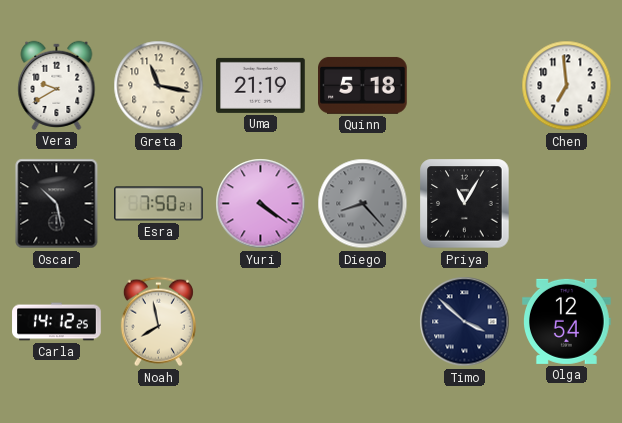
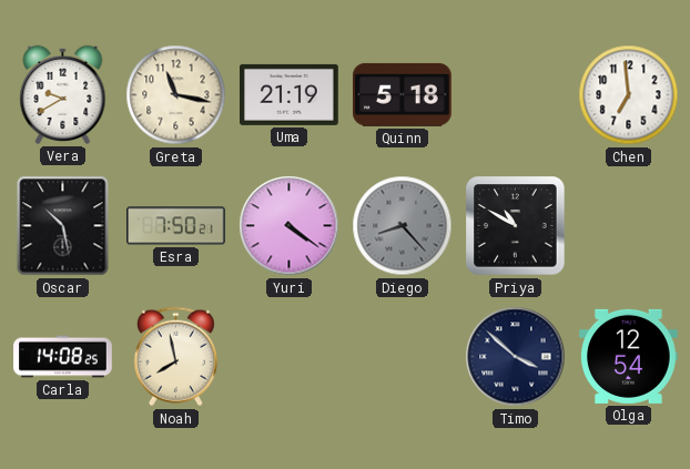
Priya: 11:05 -> 10:50
Carla: 14:12 -> 14:08
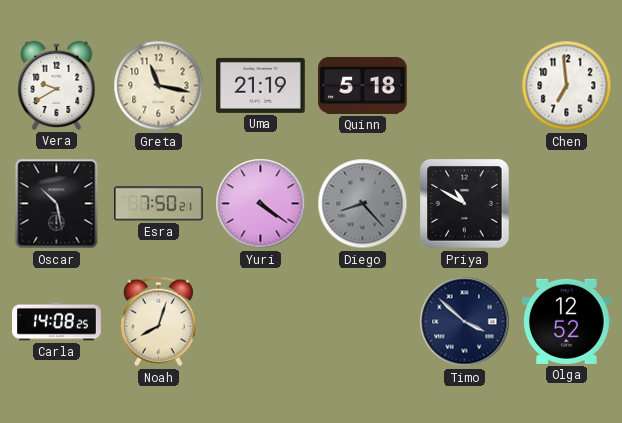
Noah: 7:58 -> 8:03
Olga: 12:54 -> 12:52
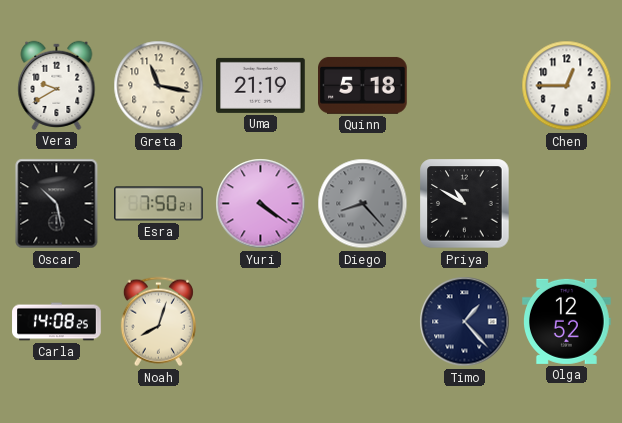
Chen: 6:59 -> 12:45
Timo: 3:52 -> 1:23
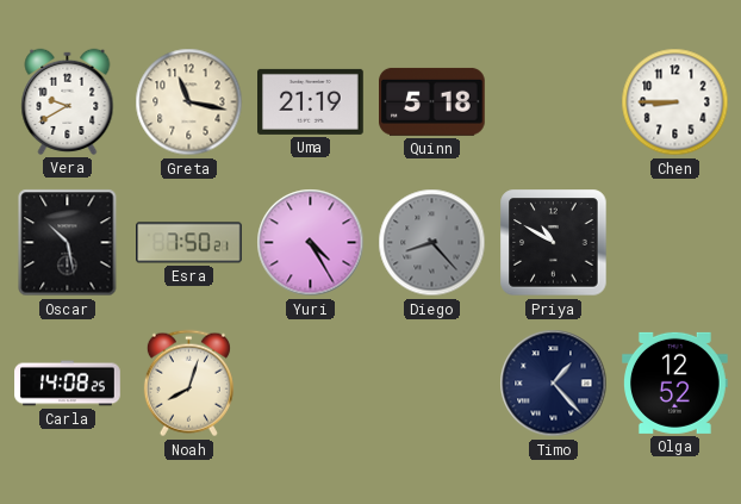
Chen: 12:45 -> 8:45
Yuri: 4:21 -> 4:25
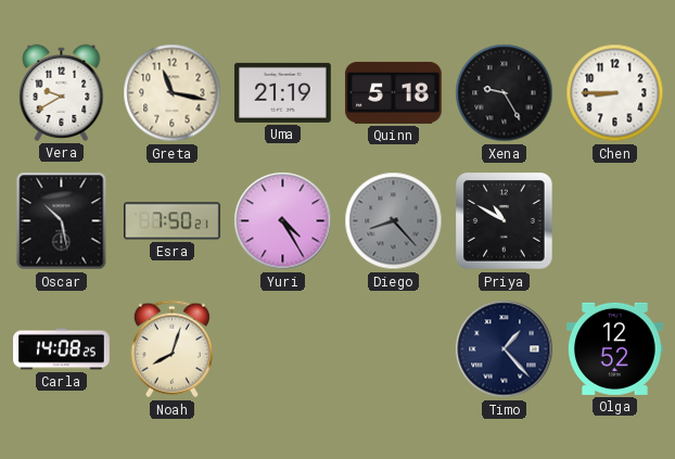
Xena: none -> 9:25
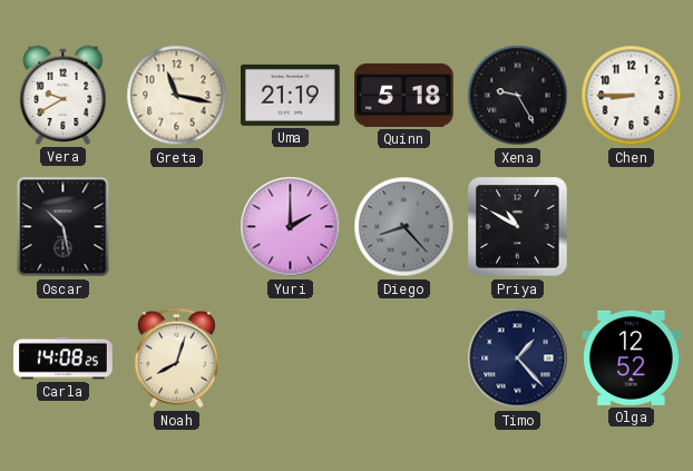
Esra: 7:50 -> none
Yuri: 4:25 -> 2:00
